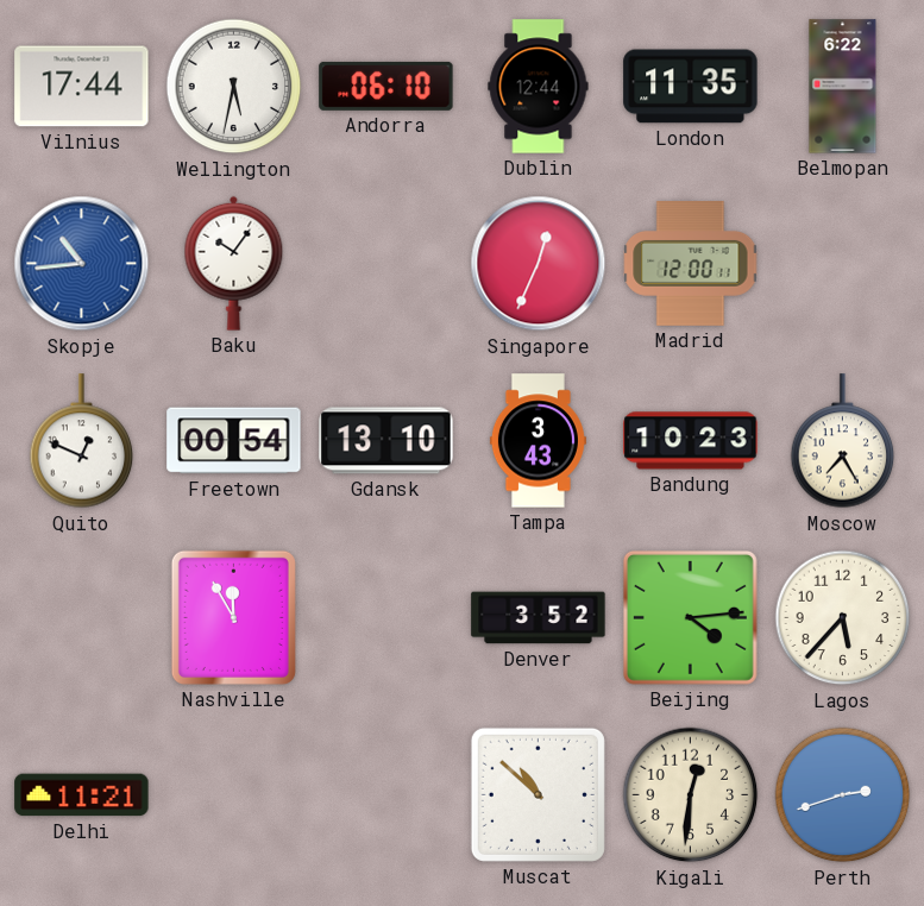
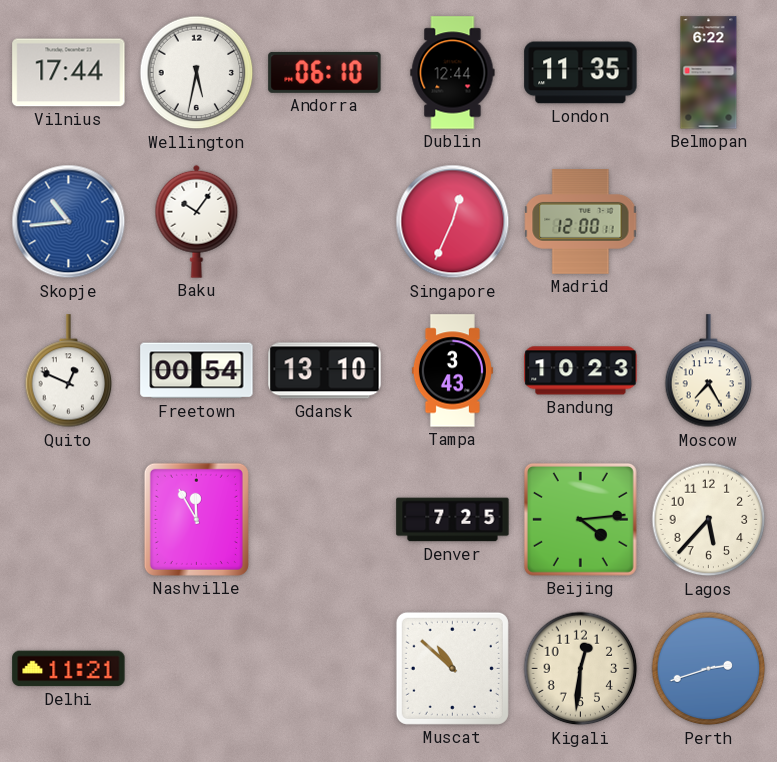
Denver: 3:52 -> 7:25
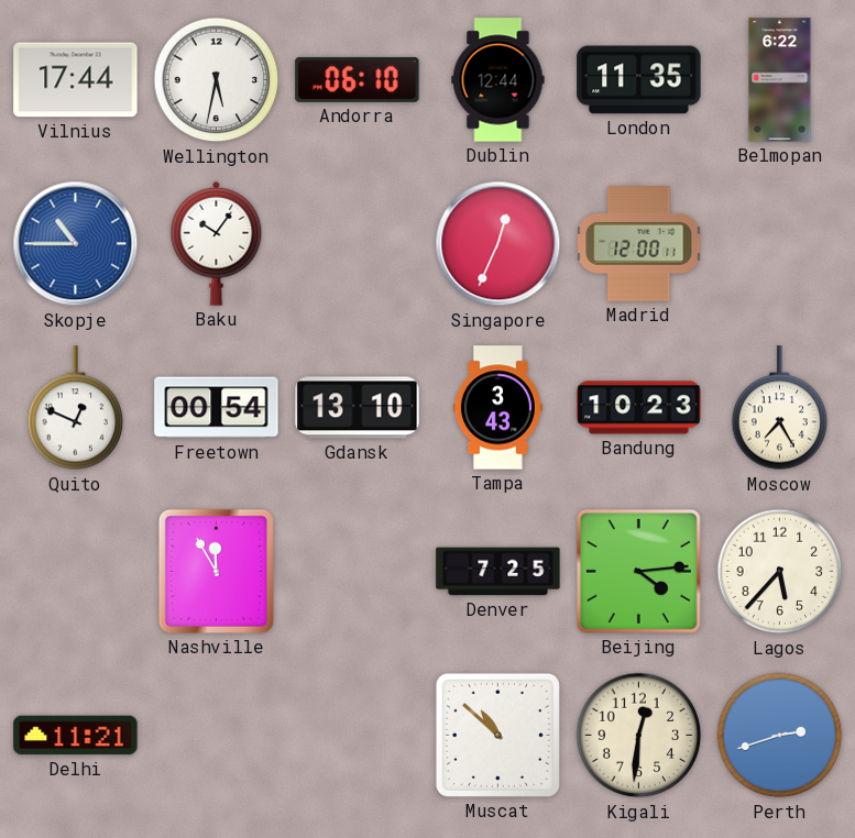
Skopje: 10:44 -> 10:45
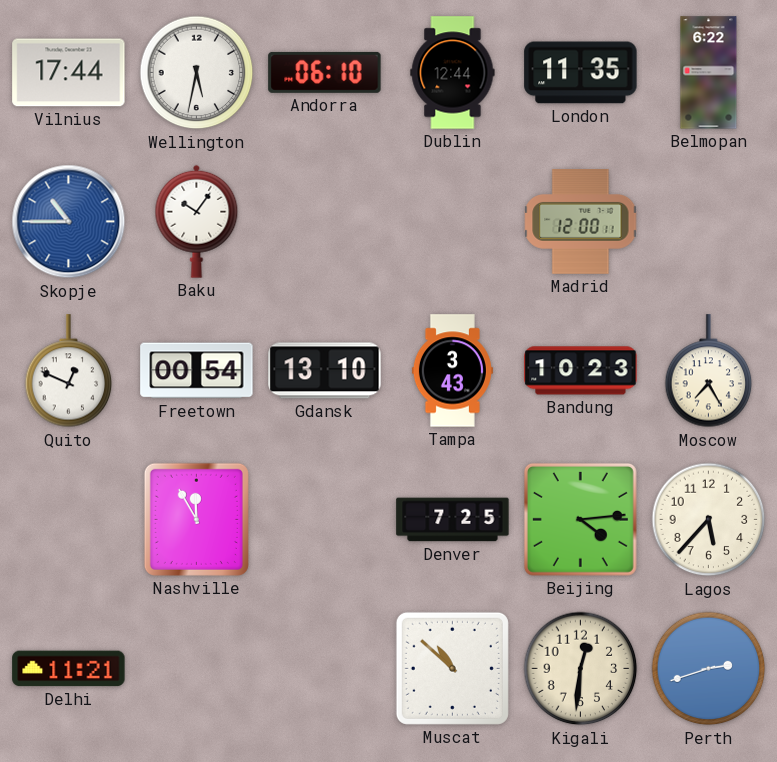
Singapore: 12:34 -> none
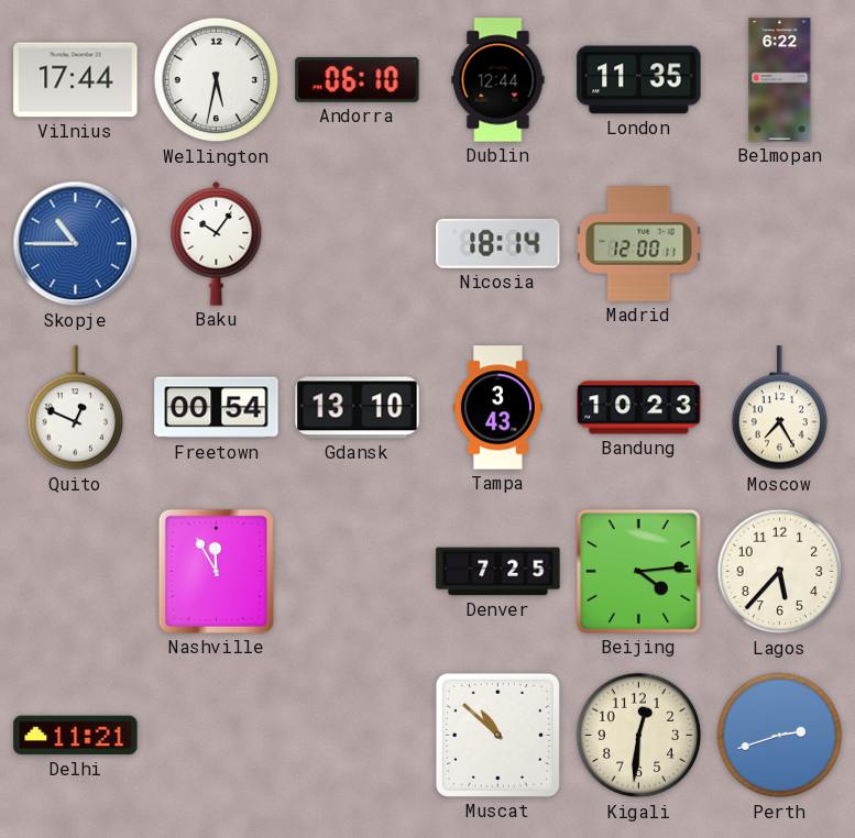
Nicosia: none -> 18:14
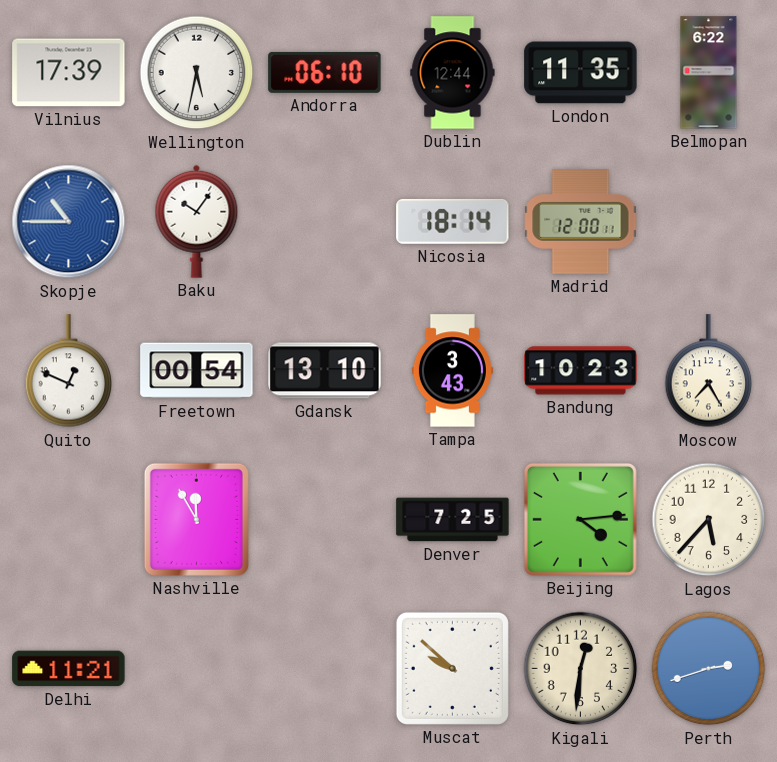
Vilnius: 17:44 -> 17:39
Muscat: 10:52 -> 9:52
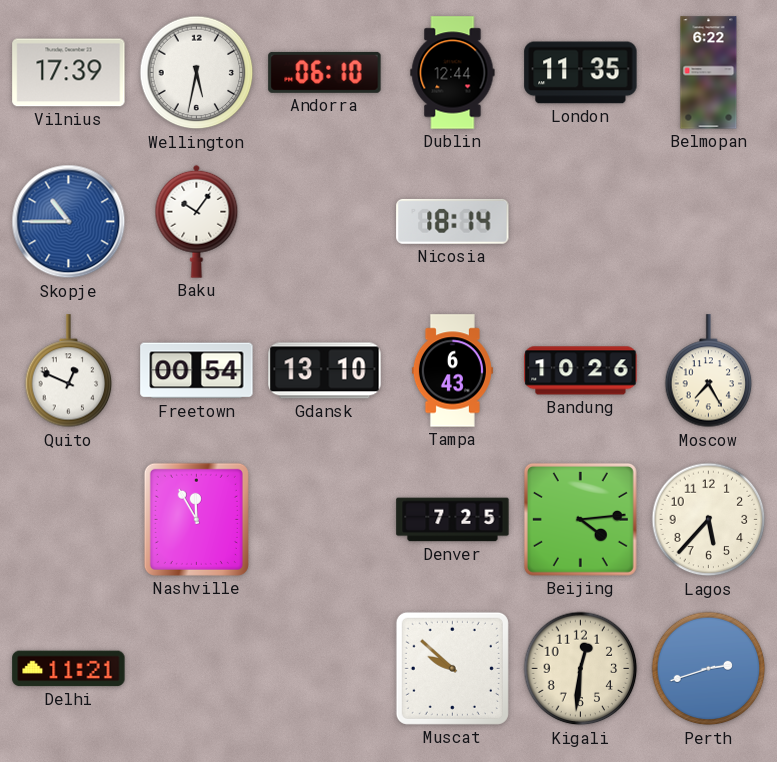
Madrid: 12:00 -> none
Tampa: 3:43 -> 6:43
Bandung: 10:23 -> 10:26
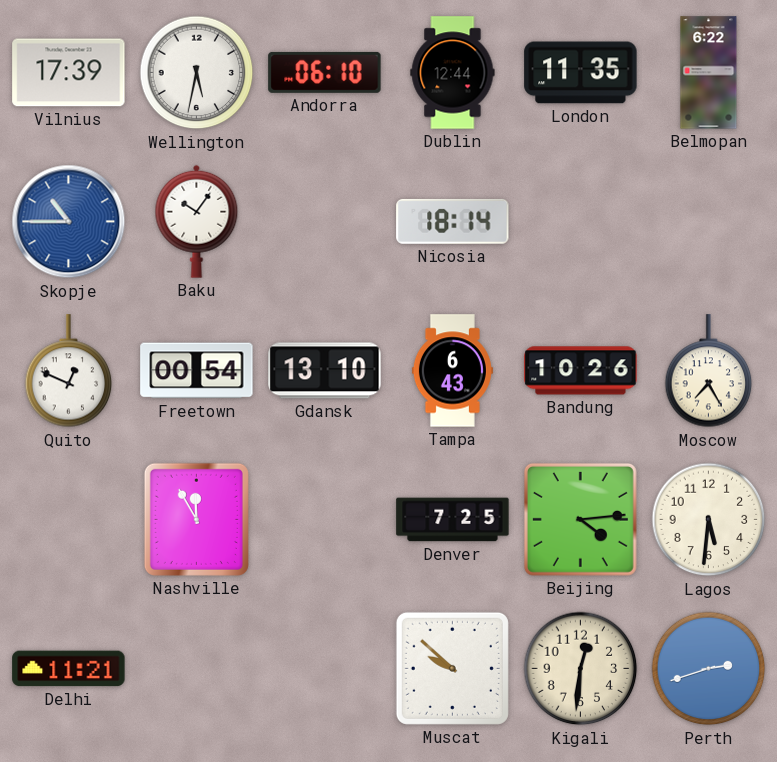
Lagos: 5:37 -> 5:31
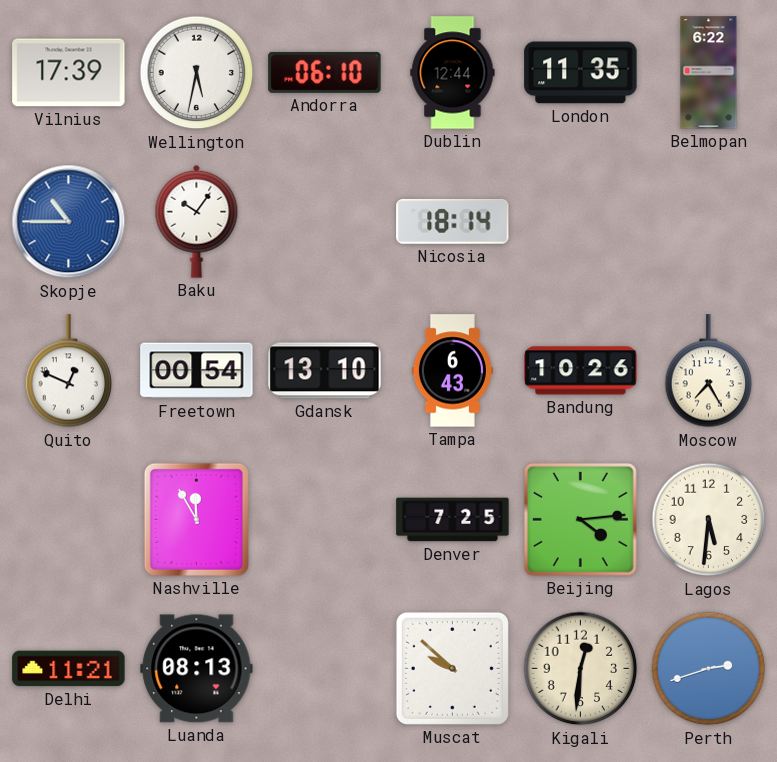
Luanda: none -> 08:13
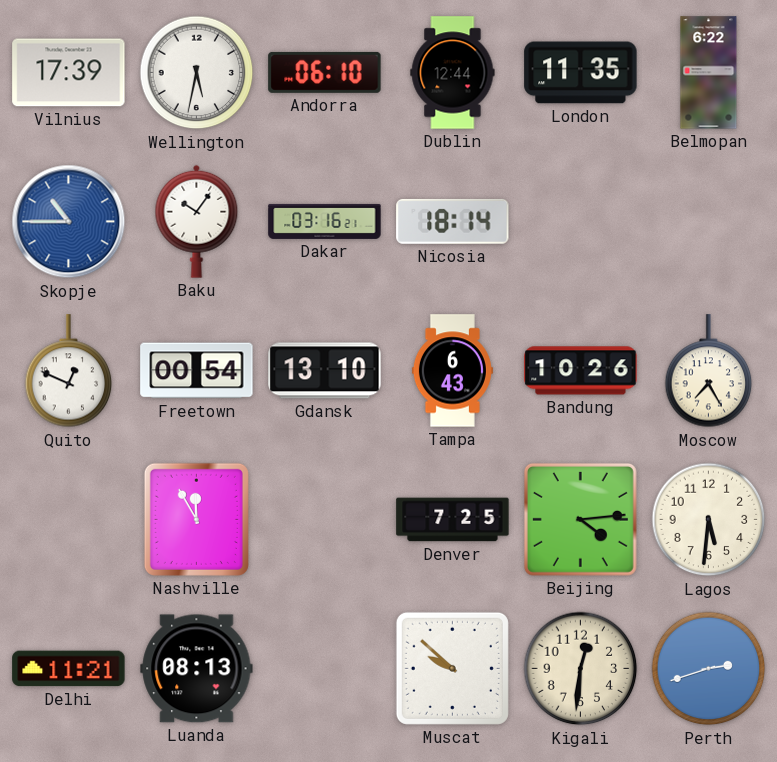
Dakar: none -> 03:16
